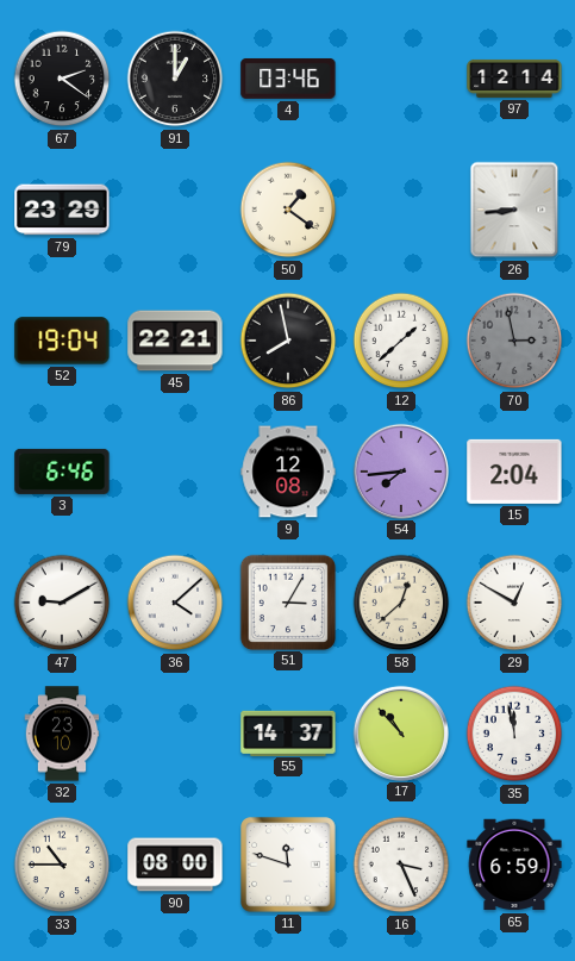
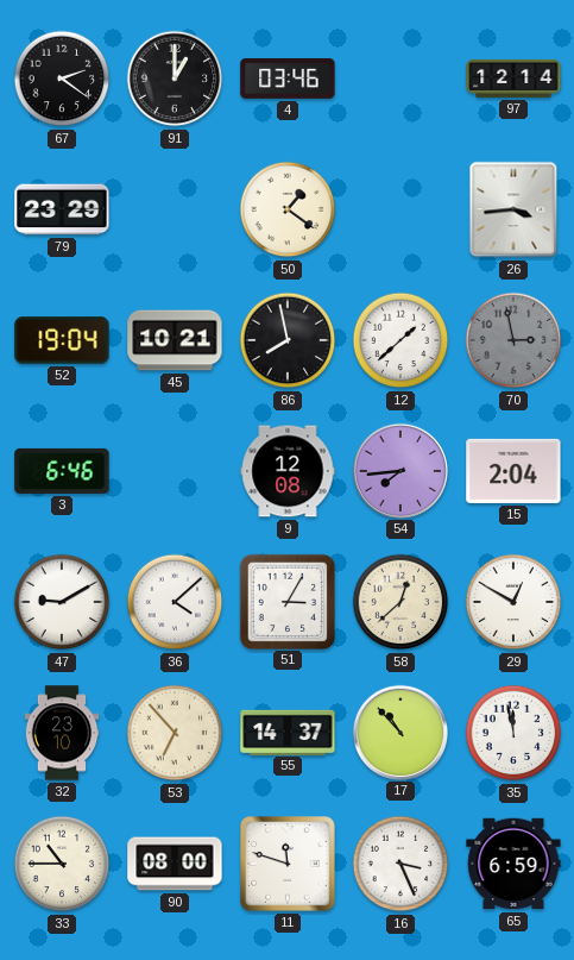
26: 8:44 -> 3:44
45: 22:21 -> 10:21
53: none -> 6:53
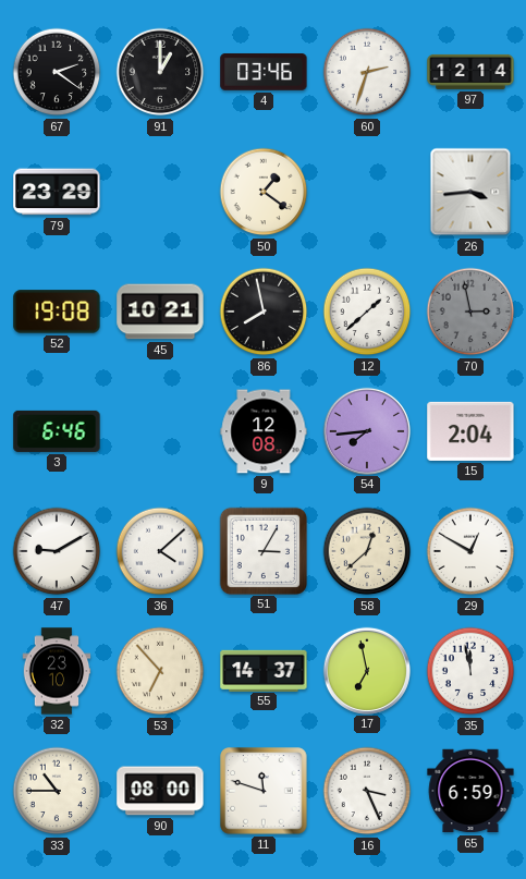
60: none -> 2:33
52: 19:04 -> 19:08
17: 10:53 -> 6:58
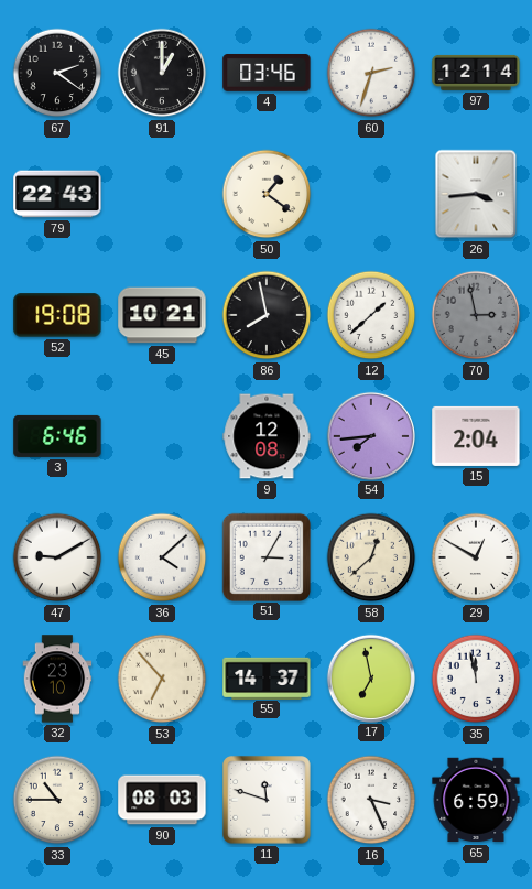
79: 23:29 -> 22:43
90: 08:00 -> 08:03
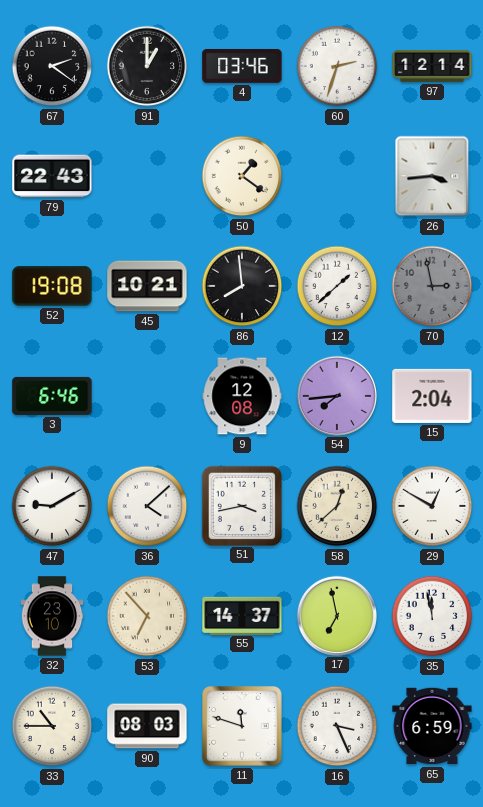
86: 7:58 -> 7:59
51: 3:05 -> 3:43
